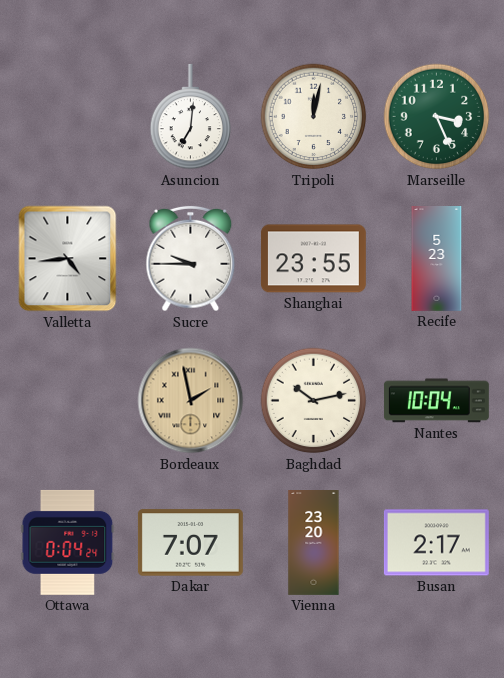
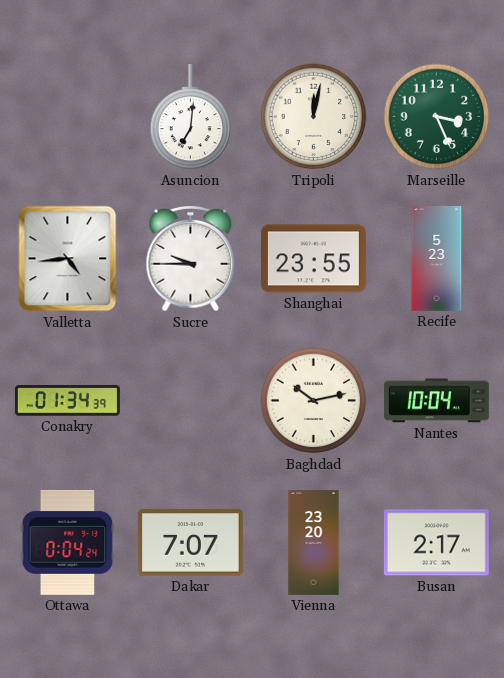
Conakry: none -> 01:34
Bordeaux: 1:58 -> none
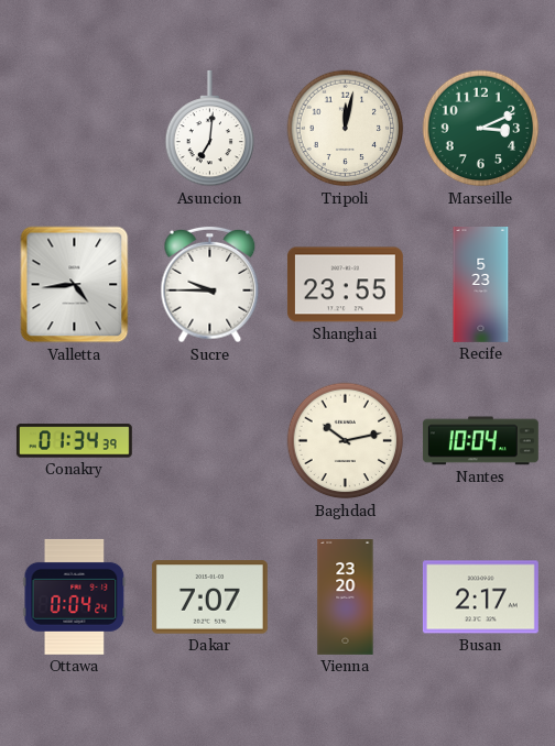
Marseille: 3:26 -> 3:11
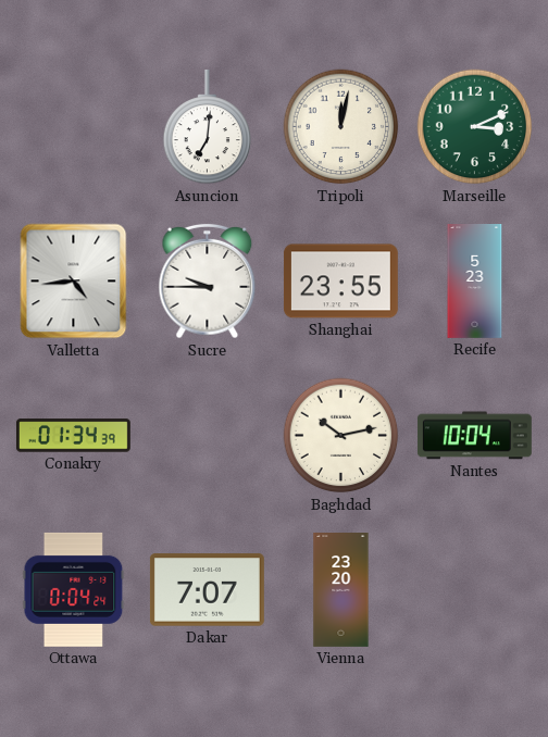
Busan: 2:17 -> none
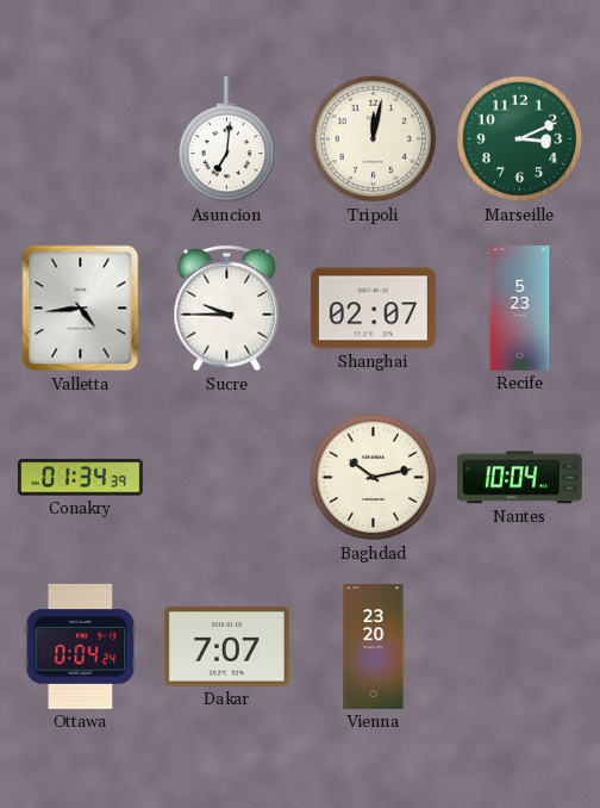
Shanghai: 23:55 -> 02:07
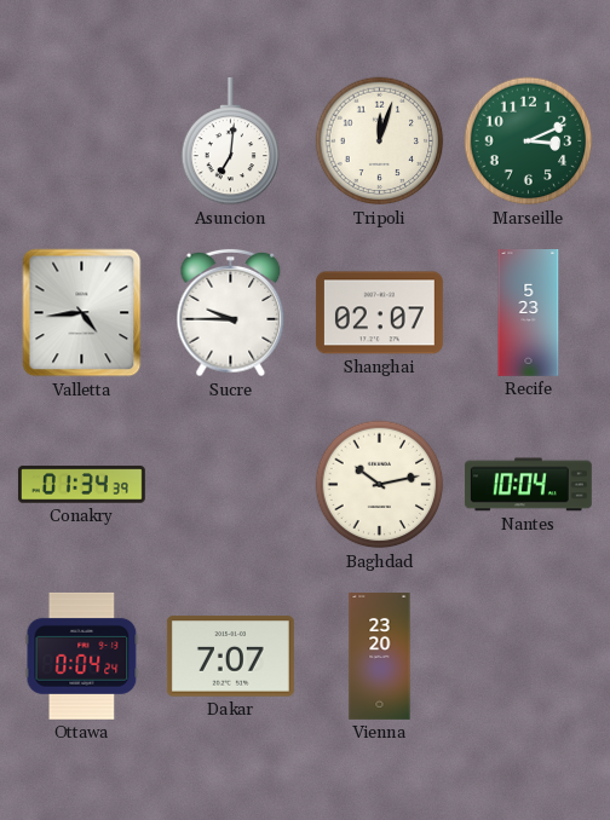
Tripoli: 12:02 -> 12:03
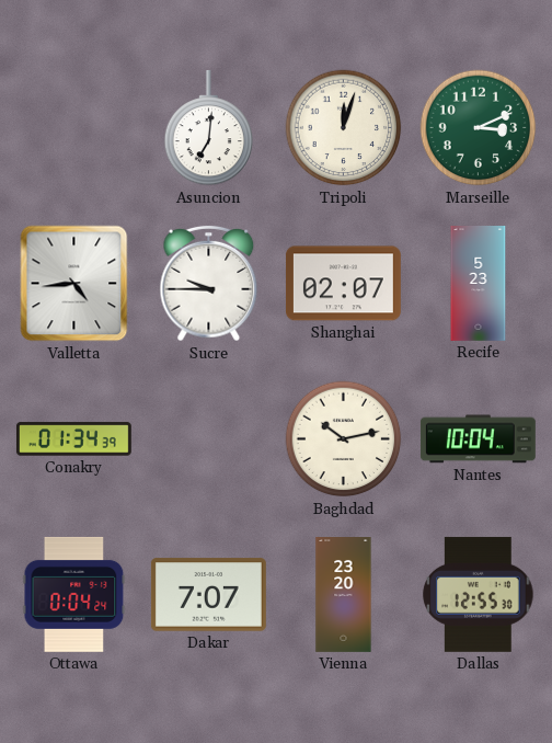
Dallas: none -> 12:55
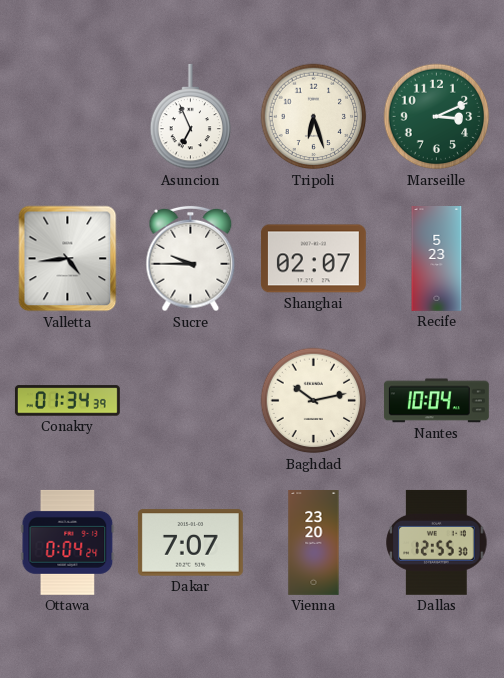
Asuncion: 7:01 -> 6:56
Tripoli: 12:03 -> 6:27
